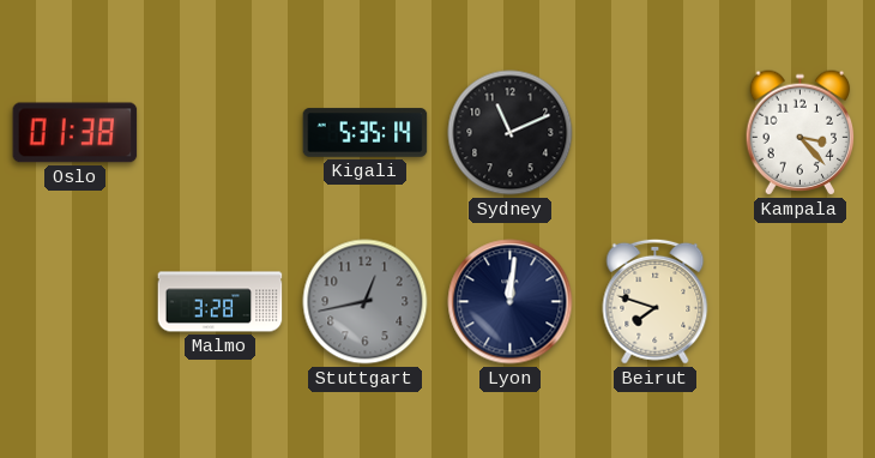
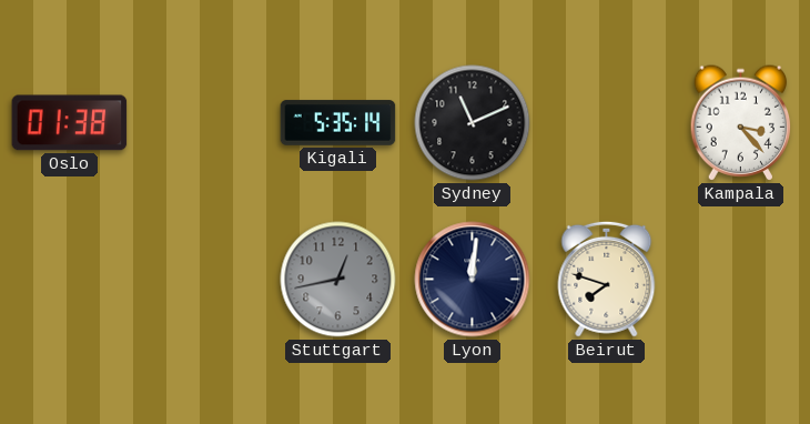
Malmo: 3:28 -> none
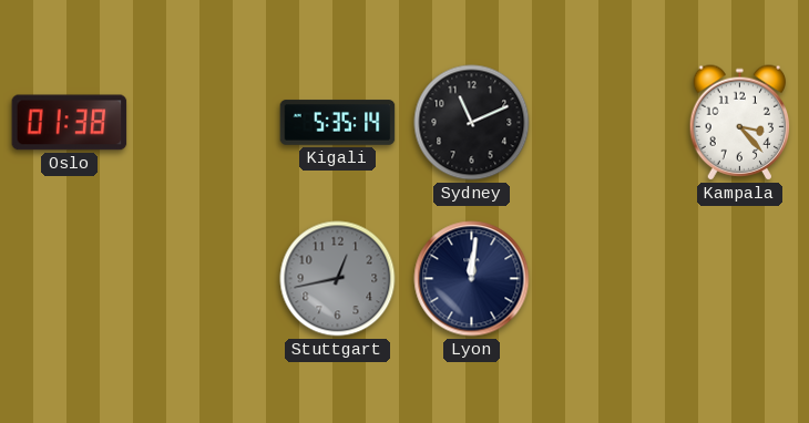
Beirut: 7:48 -> none
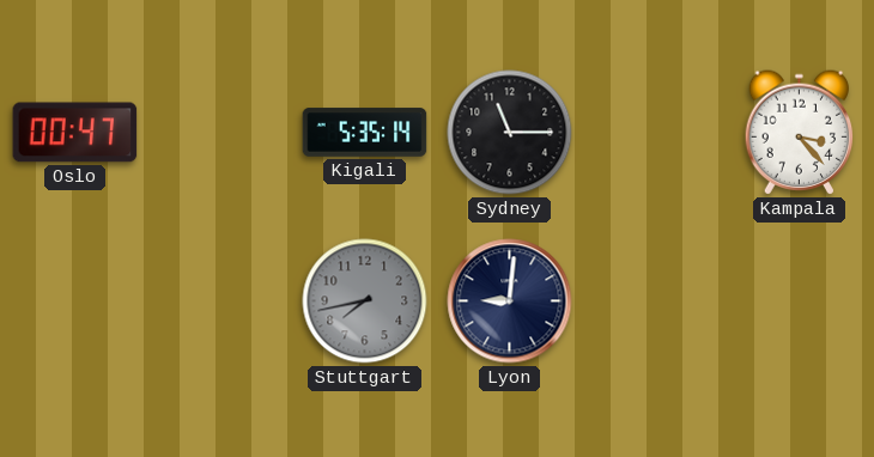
Oslo: 01:38 -> 00:47
Sydney: 11:11 -> 11:15
Stuttgart: 12:43 -> 7:43
Lyon: 12:01 -> 9:01
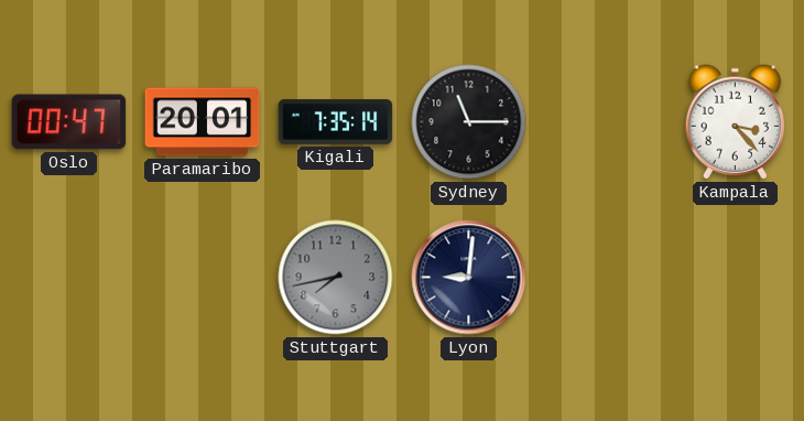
Paramaribo: none -> 20:01
Kigali: 5:35 -> 7:35
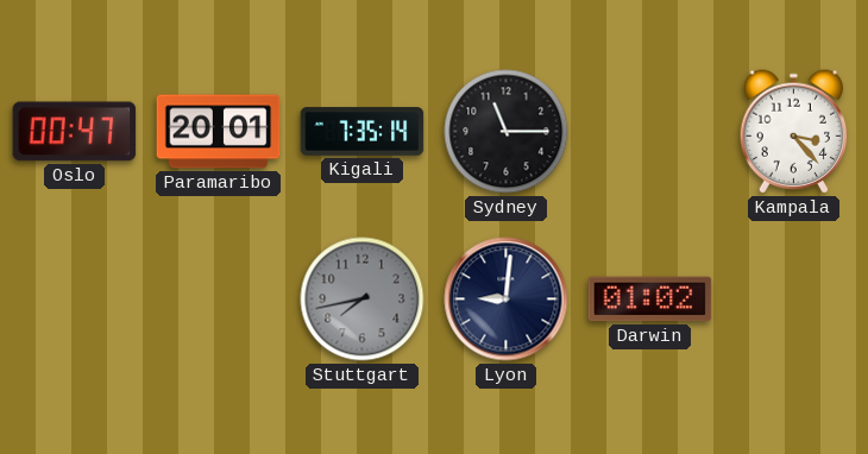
Darwin: none -> 01:02
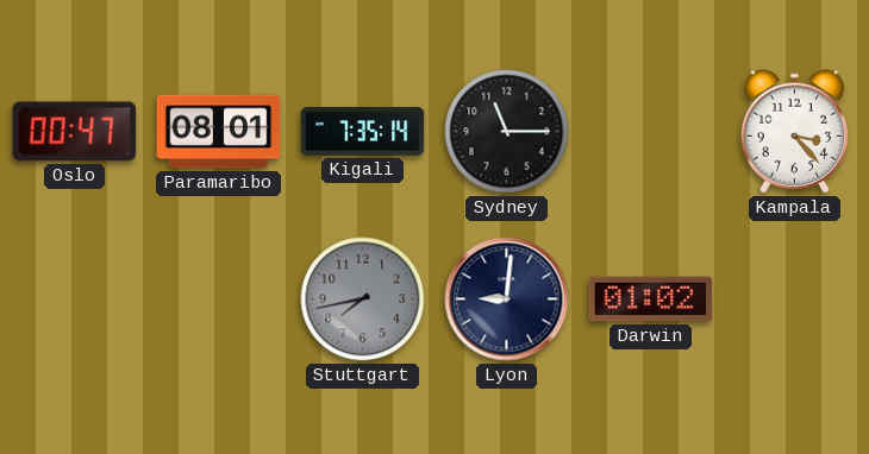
Paramaribo: 20:01 -> 08:01
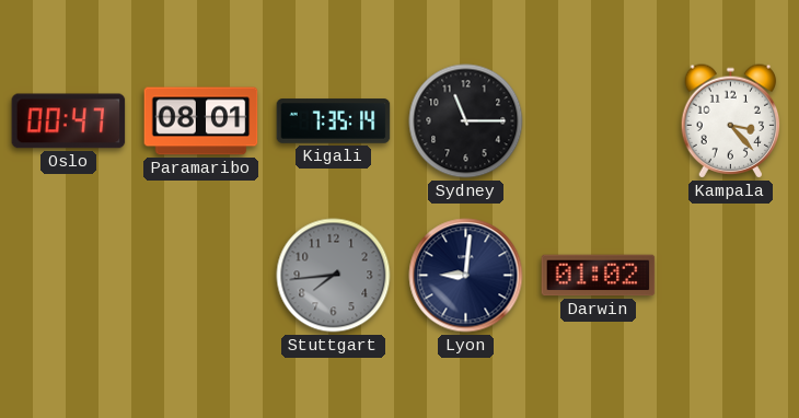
Stuttgart: 7:43 -> 7:44
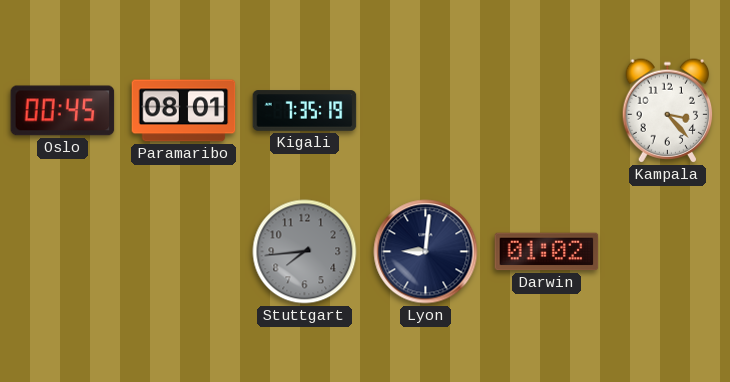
Oslo: 00:47 -> 00:45
Kigali: 7:35:14 -> 7:35:19
Sydney: 11:15 -> none
